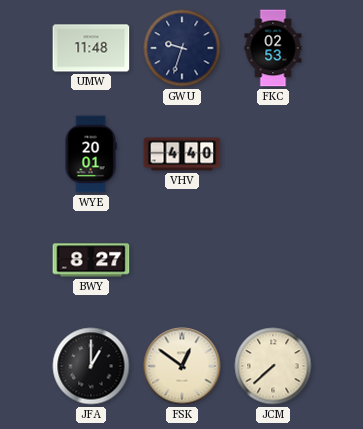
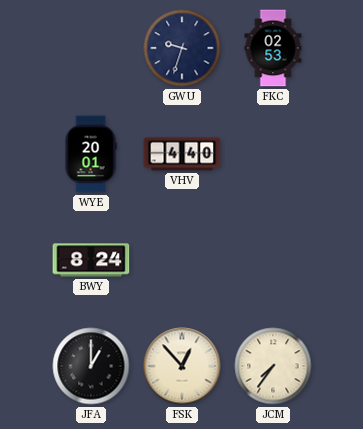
UMW: 11:48 -> none
BWY: 8:27 -> 8:24
FSK: 12:51 -> 12:53
JCM: 7:38 -> 7:36
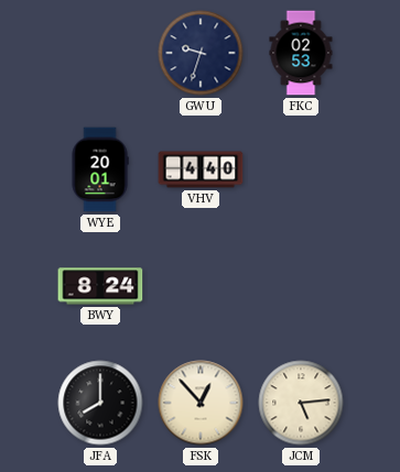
JFA: 1:00 -> 8:00
JCM: 7:36 -> 5:14
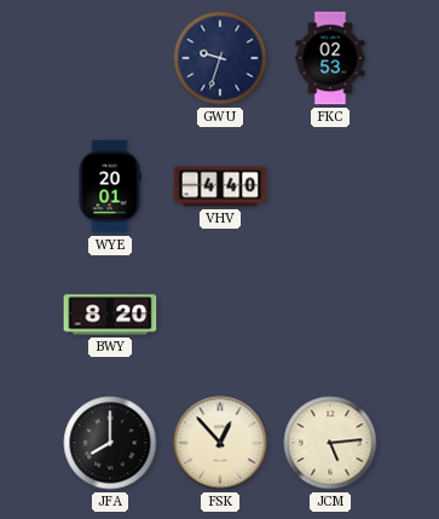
BWY: 8:24 -> 8:20
